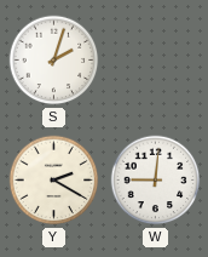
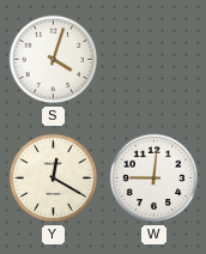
S: 2:03 -> 4:03
Y: 2:20 -> 12:20
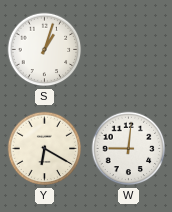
S: 4:03 -> 1:03
Y: 12:20 -> 6:20
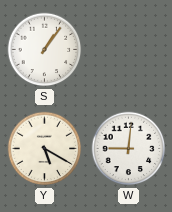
S: 1:03 -> 1:06
Y: 6:20 -> 5:20
